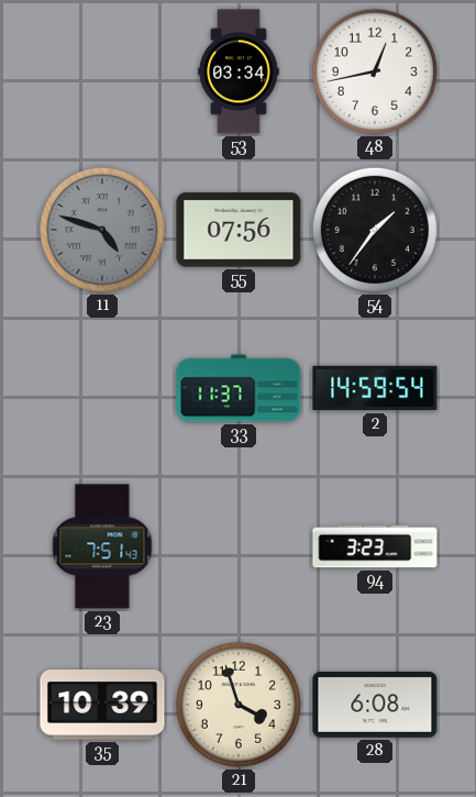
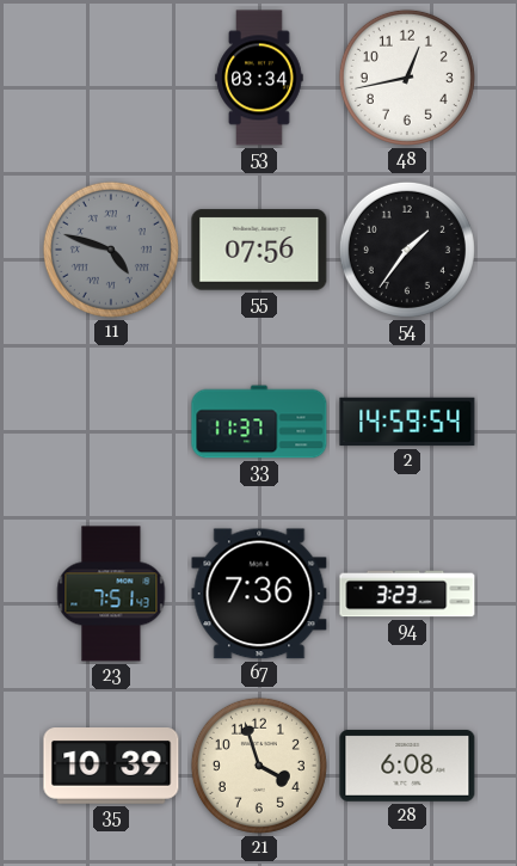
67: none -> 7:36
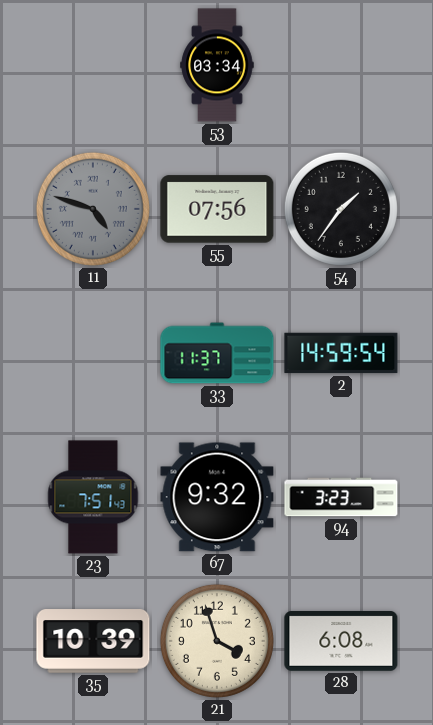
48: 12:43 -> none
67: 7:36 -> 9:32
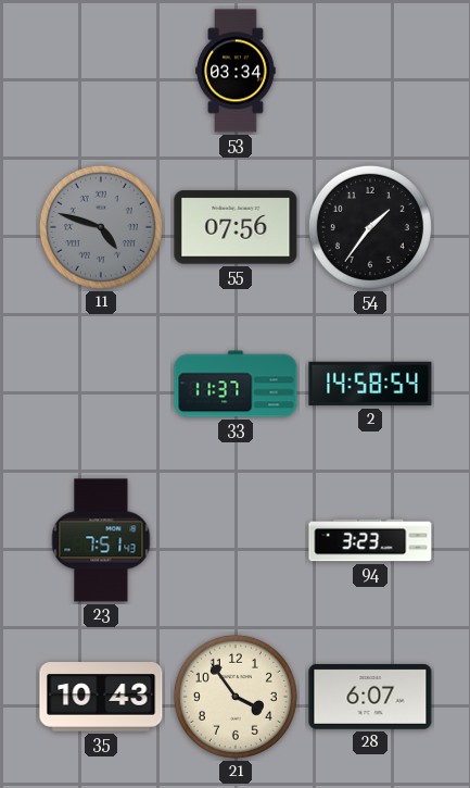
2: 14:59 -> 14:58
67: 9:32 -> none
35: 10:39 -> 10:43
21: 3:57 -> 3:54
28: 6:08 -> 6:07
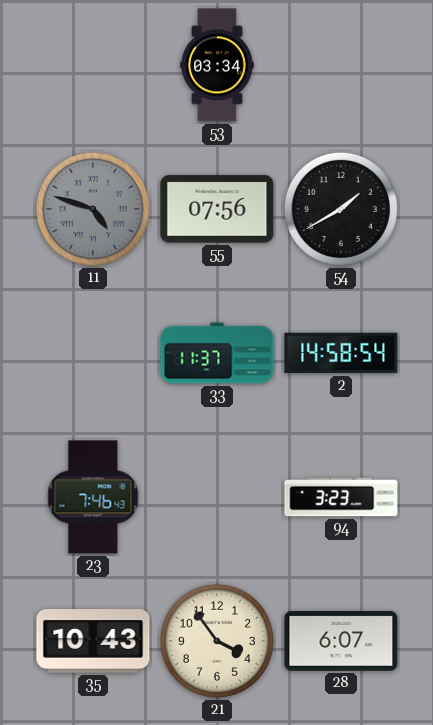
54: 1:36 -> 1:40
23: 7:51 -> 7:46
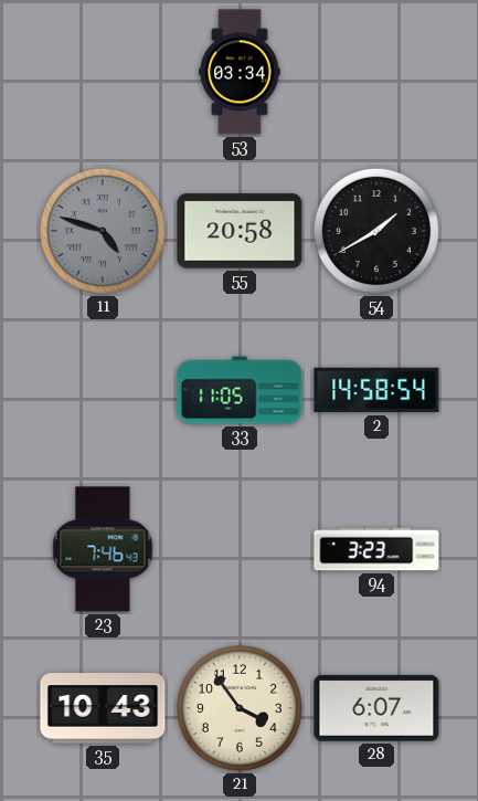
55: 07:56 -> 20:58
33: 11:37 -> 11:05
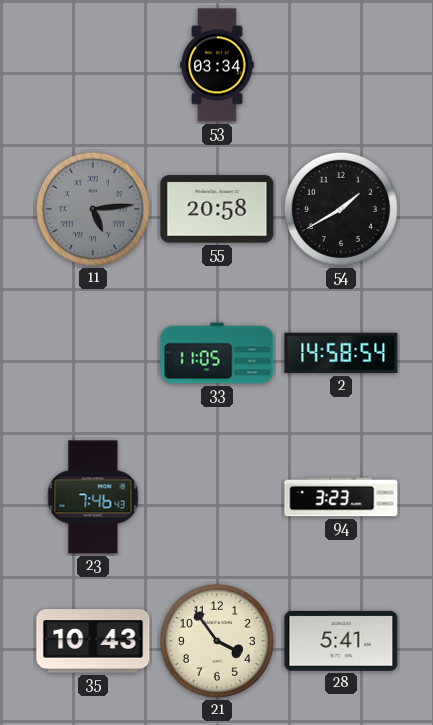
11: 4:48 -> 5:14
28: 6:07 -> 5:41
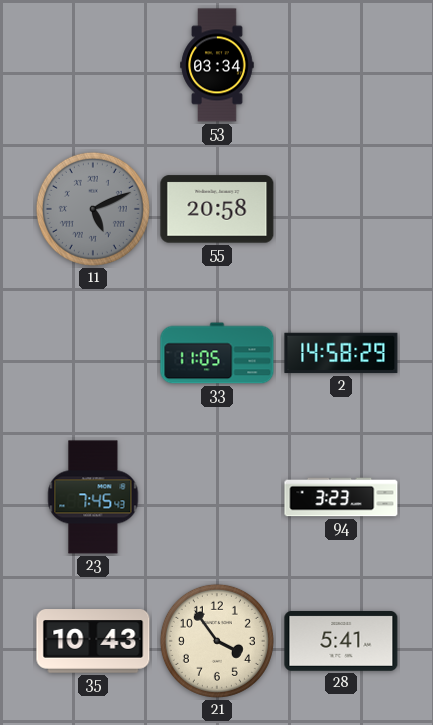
11: 5:14 -> 5:11
54: 1:40 -> none
2: 14:58:54 -> 14:58:29
23: 7:46 -> 7:45
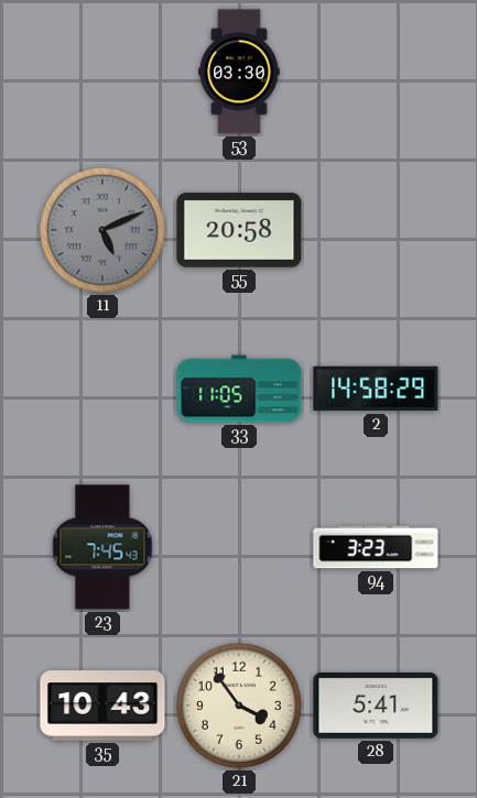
53: 03:34 -> 03:30
